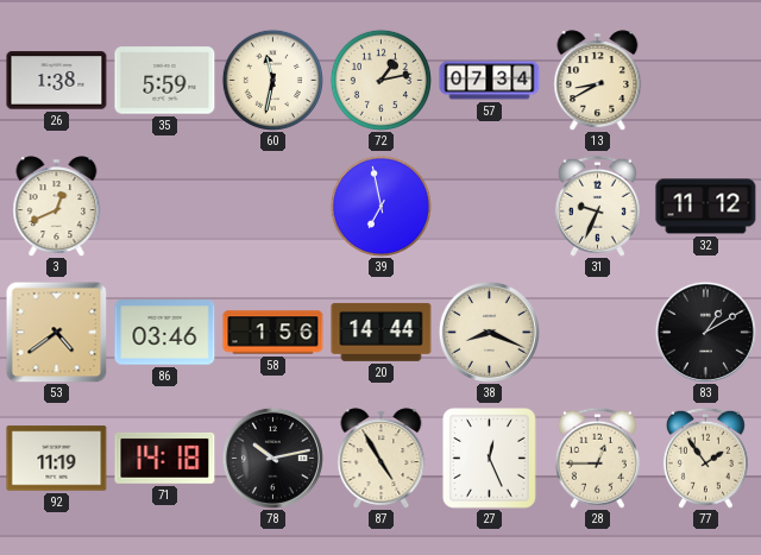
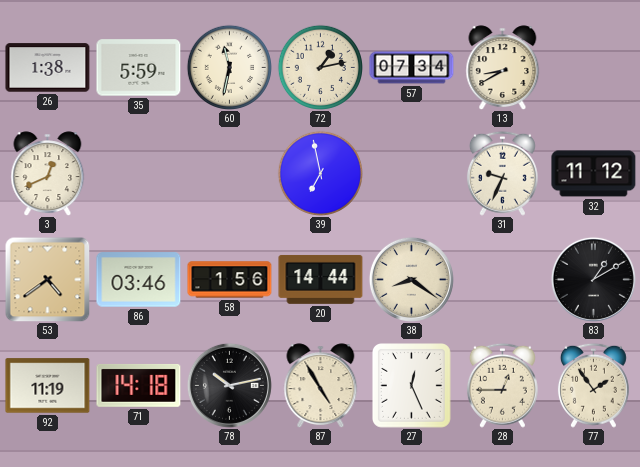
38: 8:19 -> 8:21
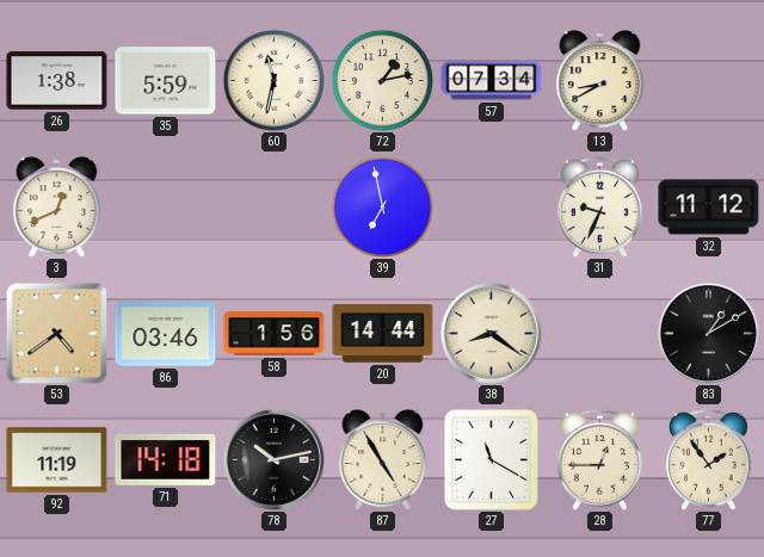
27: 12:26 -> 11:20
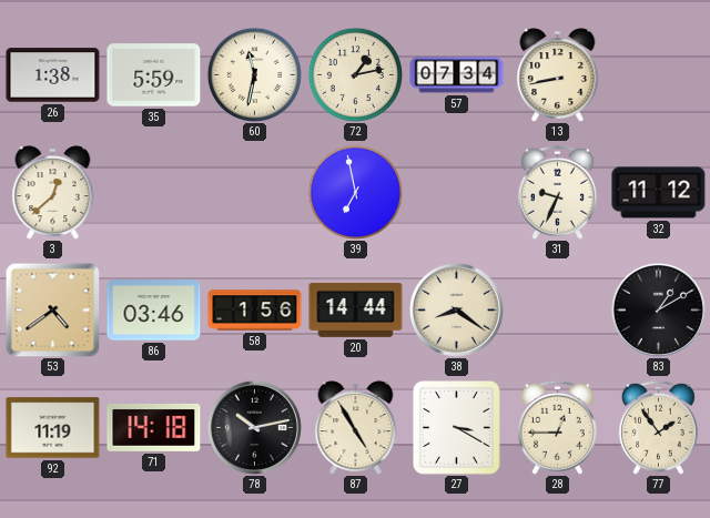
13: 8:40 -> 8:43
3: 12:41 -> 12:38
27: 11:20 -> 3:20
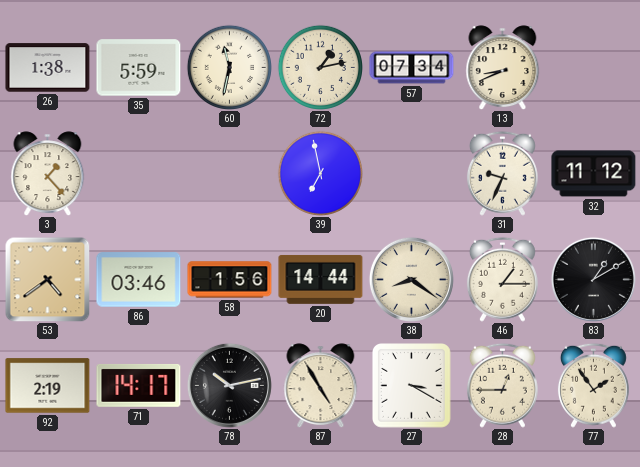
13: 8:43 -> 8:41
3: 12:38 -> 1:23
46: none -> 1:15
92: 11:19 -> 2:19
71: 14:18 -> 14:17
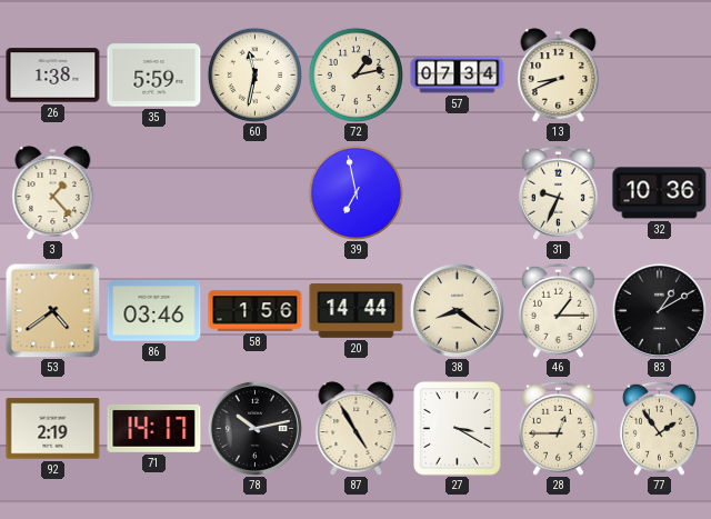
32: 11:12 -> 10:36
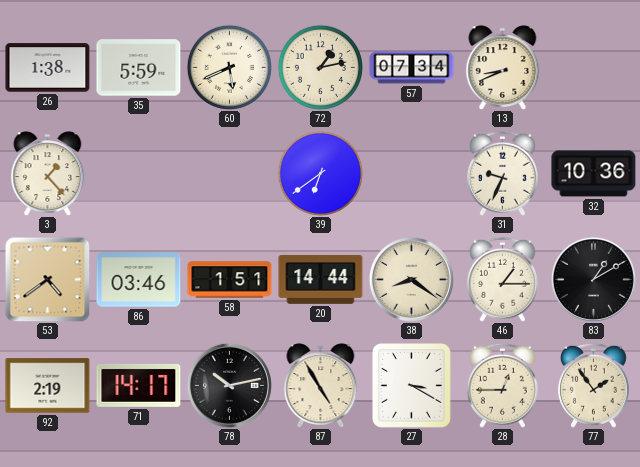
60: 11:32 -> 5:41
39: 6:58 -> 6:39
58: 1:56 -> 1:51
